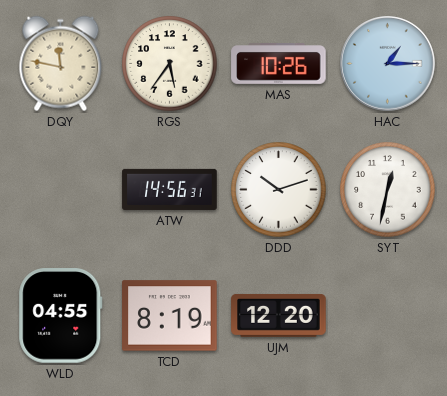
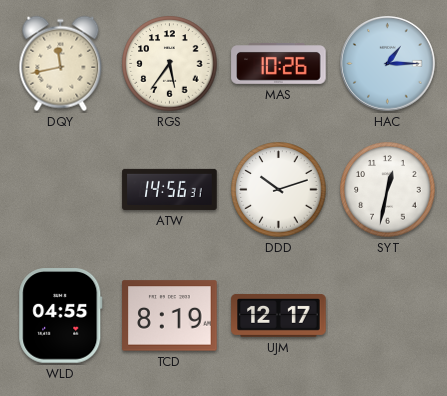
DQY: 11:47 -> 11:43
UJM: 12:20 -> 12:17
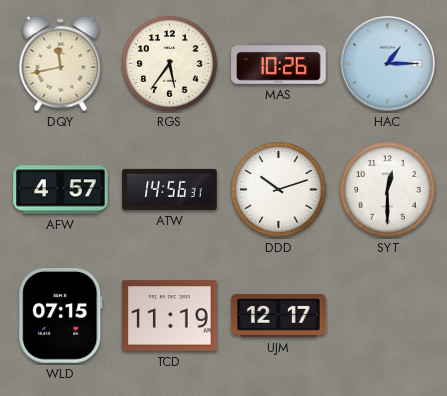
AFW: none -> 4:57
SYT: 12:32 -> 12:30
WLD: 04:55 -> 07:15
TCD: 8:19 -> 11:19
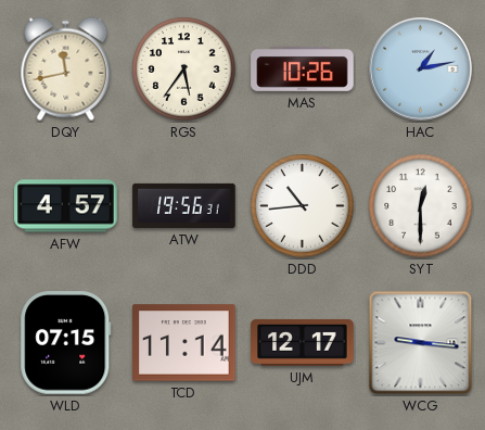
HAC: 1:15 -> 1:13
ATW: 14:56 -> 19:56
DDD: 10:12 -> 10:44
TCD: 11:19 -> 11:14
WCG: none -> 9:16
